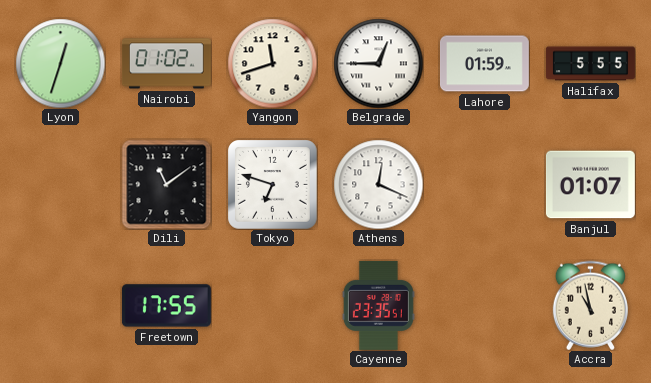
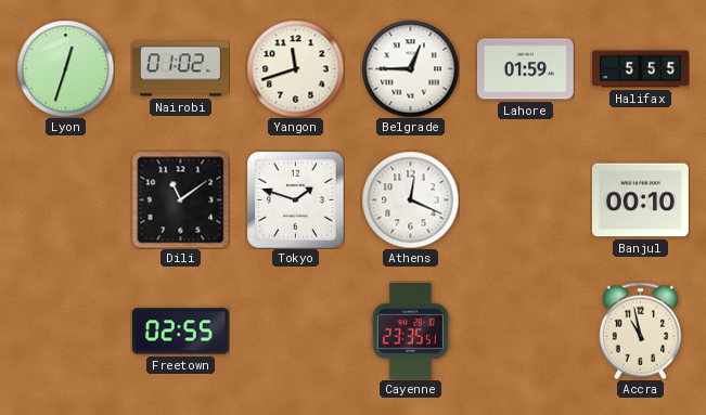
Tokyo: 6:48 -> 1:48
Banjul: 01:07 -> 00:10
Freetown: 17:55 -> 02:55
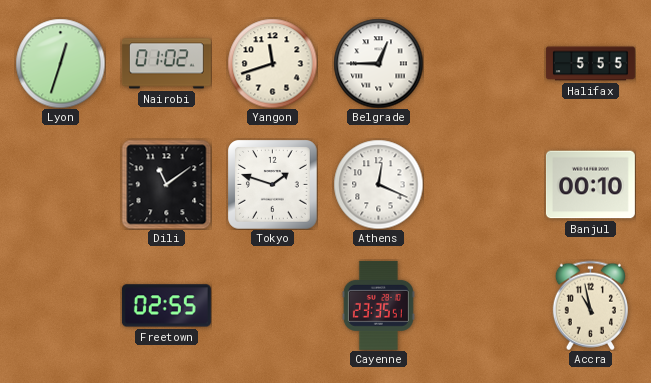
Lahore: 01:59 -> none
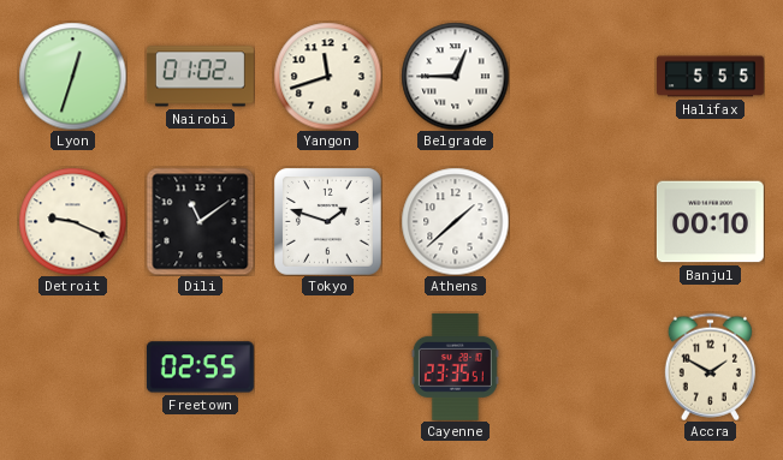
Detroit: none -> 9:19
Athens: 12:19 -> 1:38
Accra: 10:58 -> 1:50
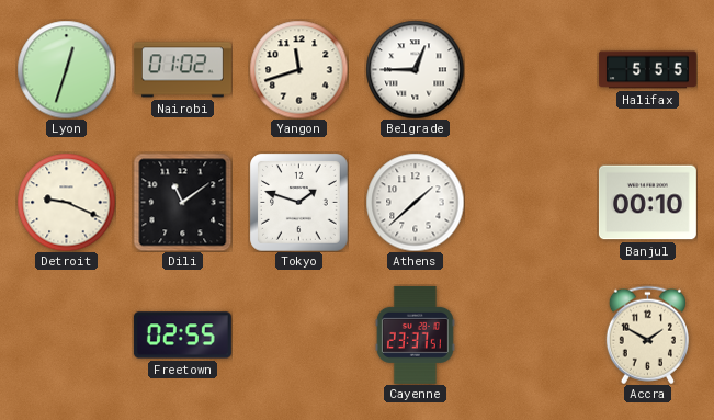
Cayenne: 23:35 -> 23:37
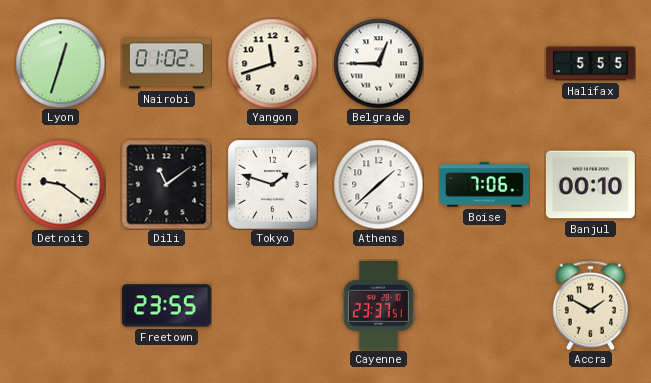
Detroit: 9:19 -> 9:21
Boise: none -> 7:06
Freetown: 02:55 -> 23:55
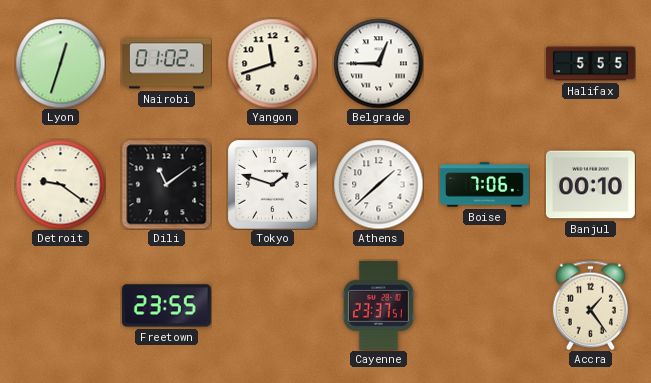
Accra: 1:50 -> 1:24
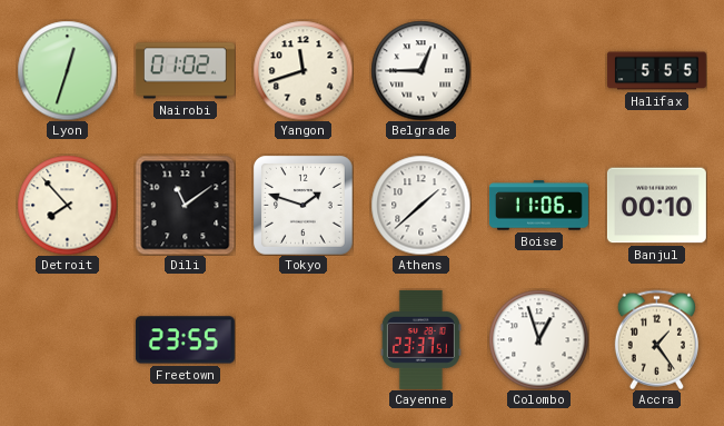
Detroit: 9:21 -> 7:53
Boise: 7:06 -> 11:06
Colombo: none -> 12:57
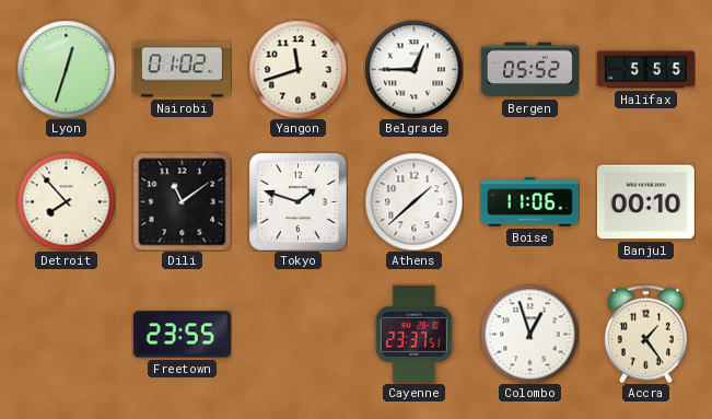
Bergen: none -> 05:52
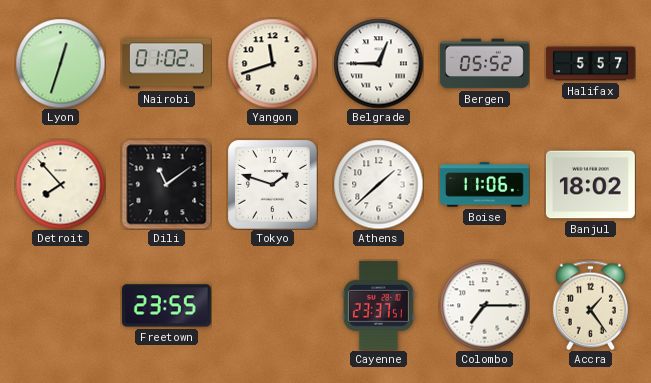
Halifax: 5:55 -> 5:57
Banjul: 00:10 -> 18:02
Colombo: 12:57 -> 7:15
